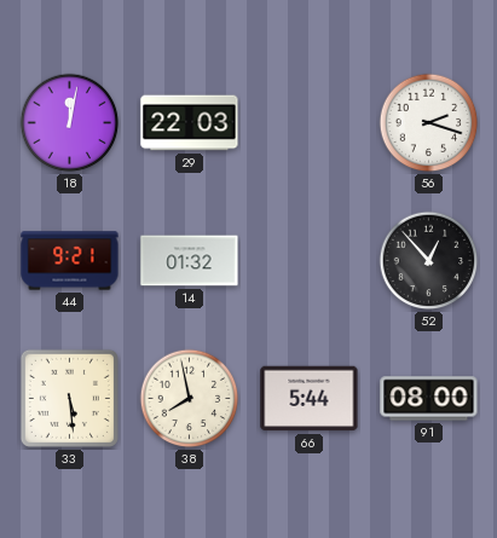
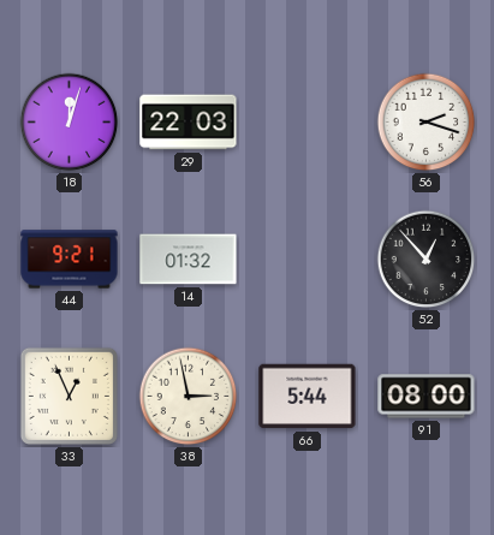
18: 12:02 -> 12:03
33: 5:29 -> 12:56
38: 7:58 -> 2:58
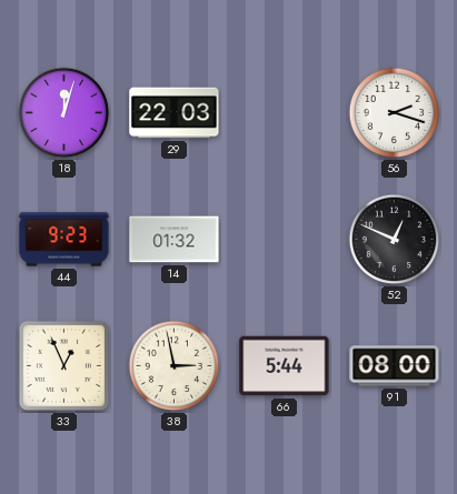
44: 9:21 -> 9:23
52: 12:53 -> 12:49
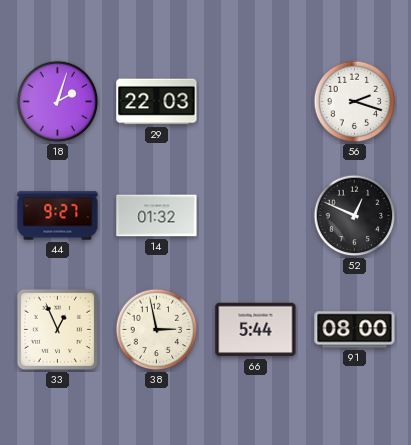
18: 12:03 -> 2:03
44: 9:23 -> 9:27
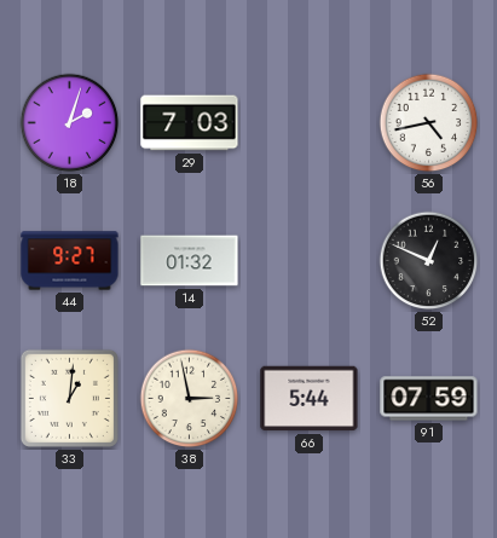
29: 22:03 -> 7:03
56: 2:18 -> 4:43
33: 12:56 -> 1:01
91: 08:00 -> 07:59
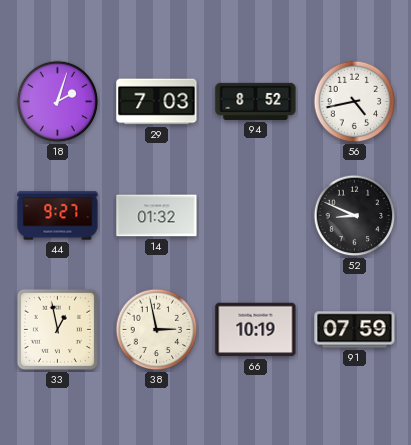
94: none -> 8:52
52: 12:49 -> 8:49
33: 1:01 -> 12:58
66: 5:44 -> 10:19
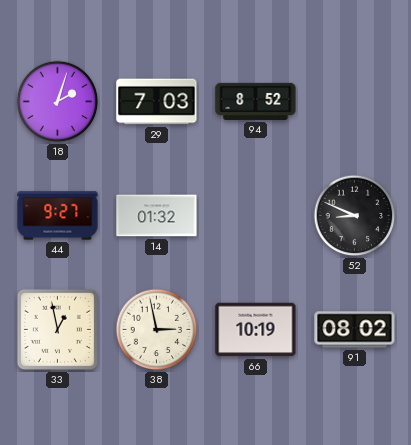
56: 4:43 -> none
91: 07:59 -> 08:02
